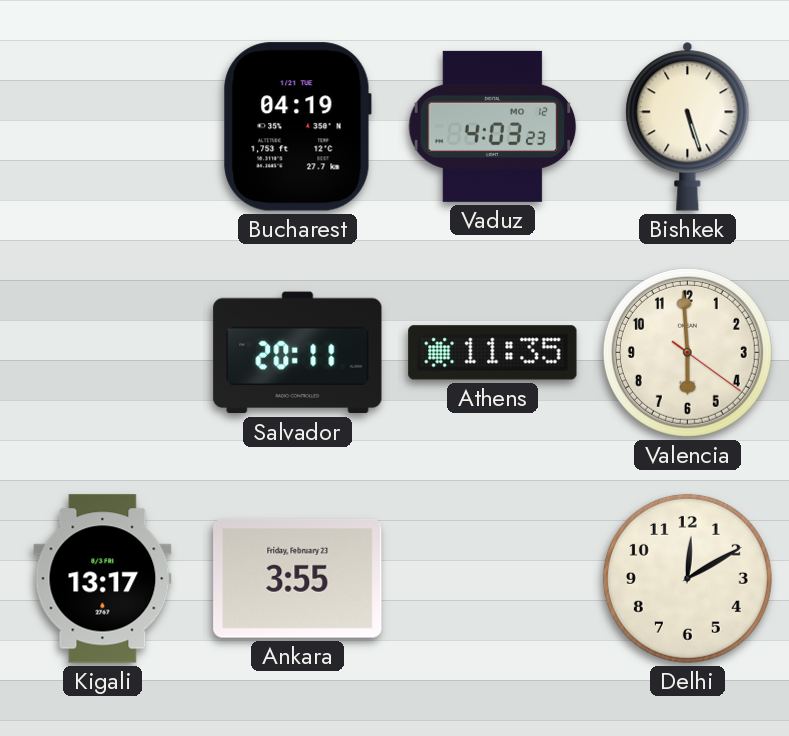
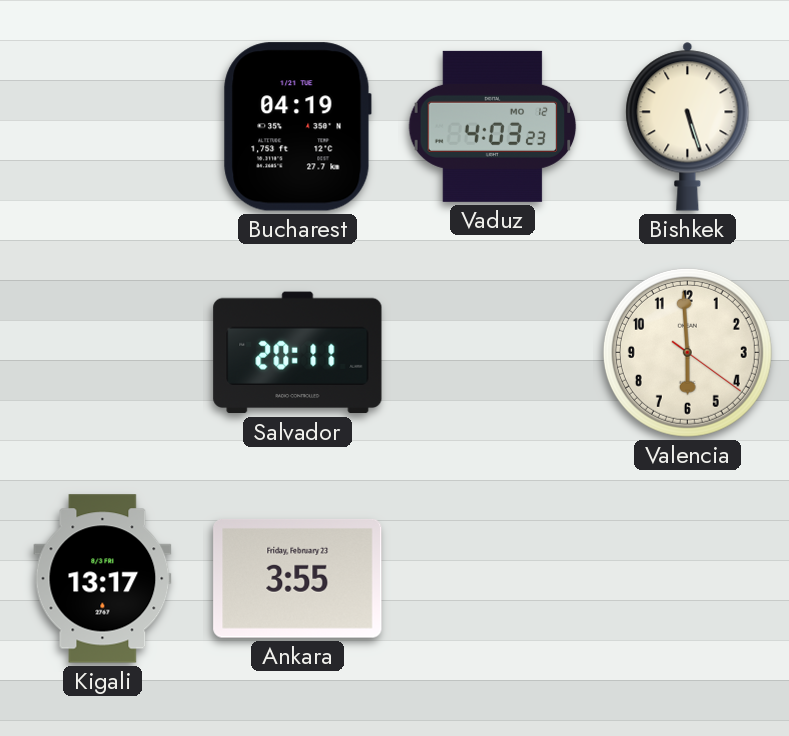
Athens: 11:35 -> none
Delhi: 12:10 -> none
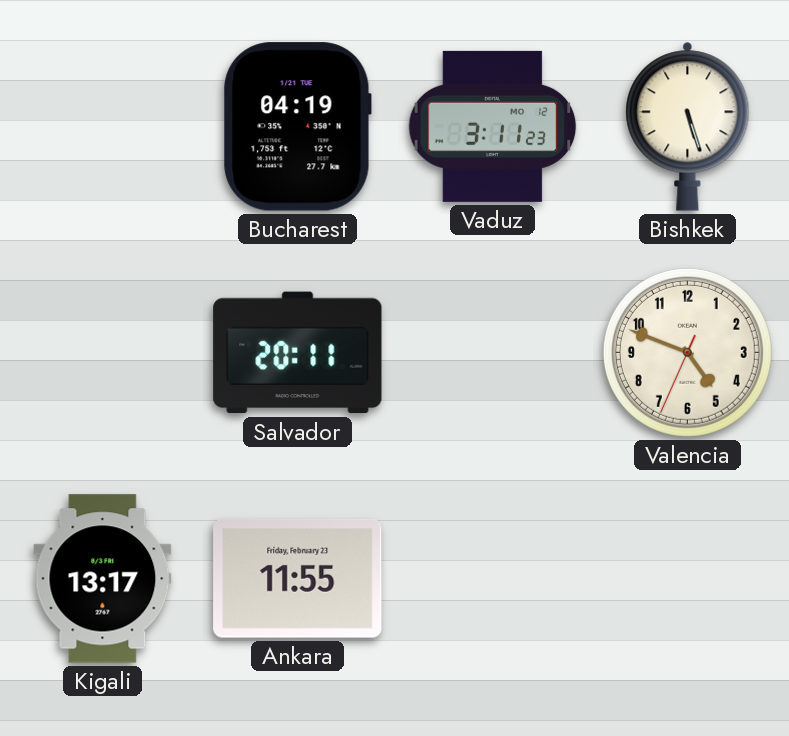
Vaduz: 4:03 -> 3:11
Valencia: 5:59 -> 4:48
Ankara: 3:55 -> 11:55
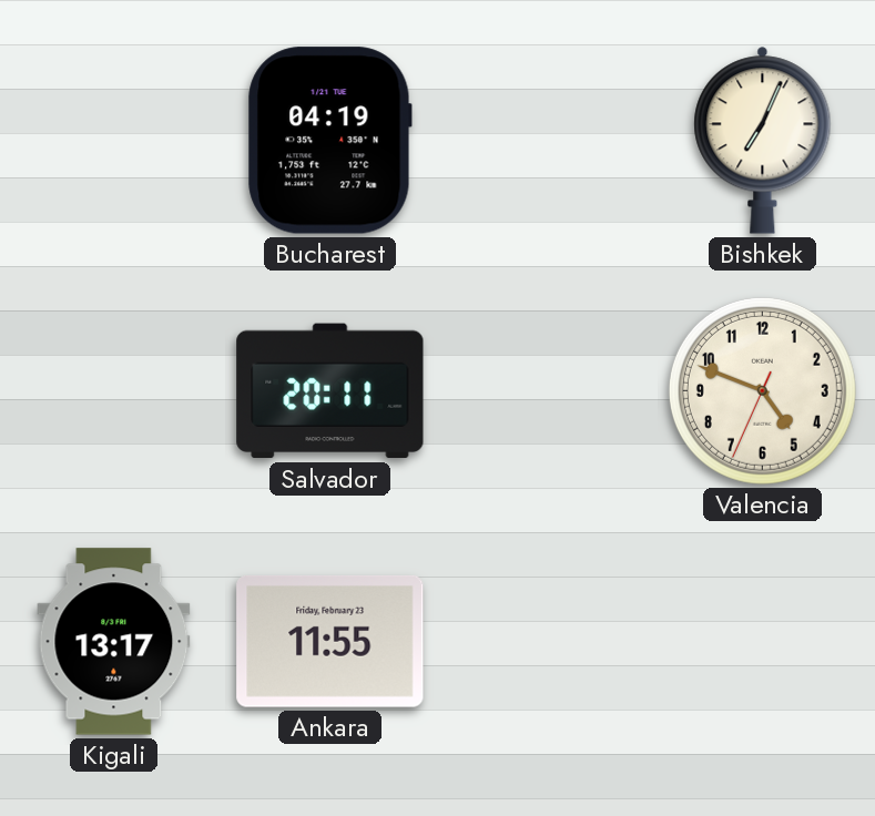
Vaduz: 3:11 -> none
Bishkek: 5:27 -> 7:04
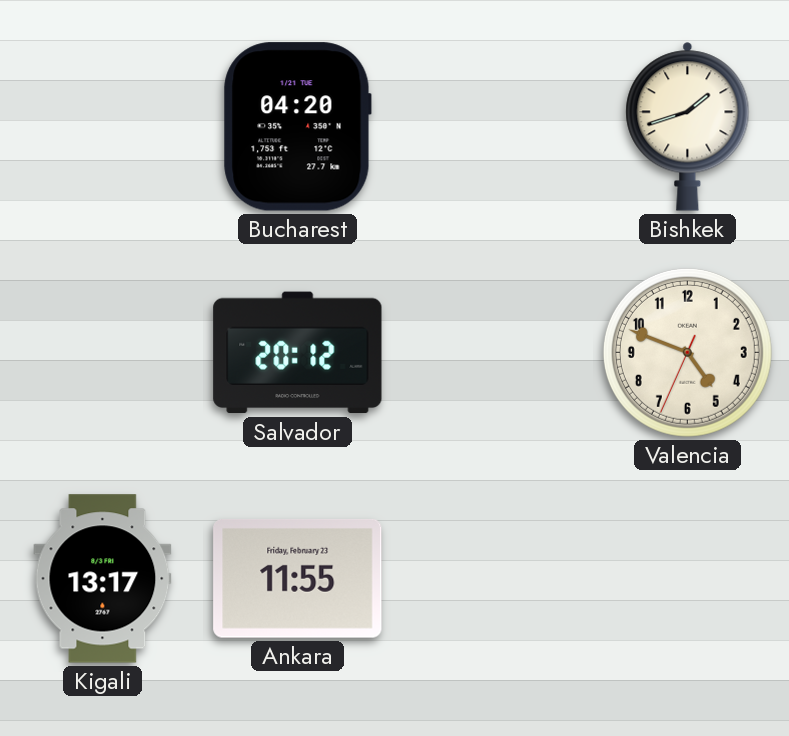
Bucharest: 04:19 -> 04:20
Bishkek: 7:04 -> 1:42
Salvador: 20:11 -> 20:12
